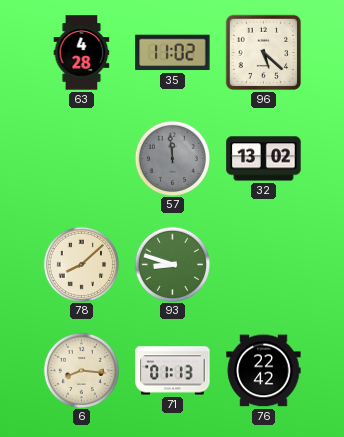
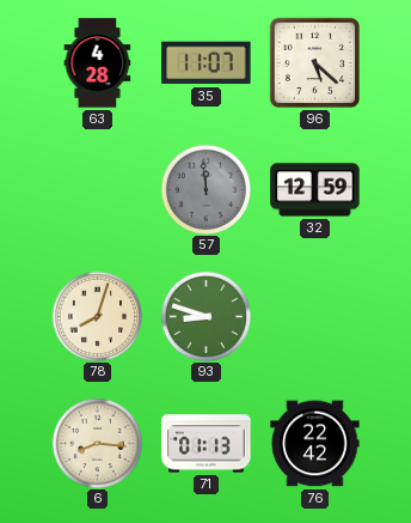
35: 11:02 -> 11:07
32: 13:02 -> 12:59
78: 8:08 -> 8:03
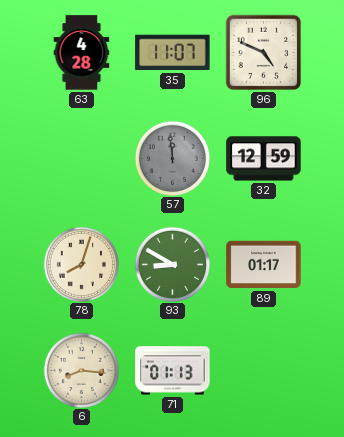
96: 5:22 -> 4:49
93: 8:48 -> 8:50
89: none -> 01:17
76: 22:42 -> none
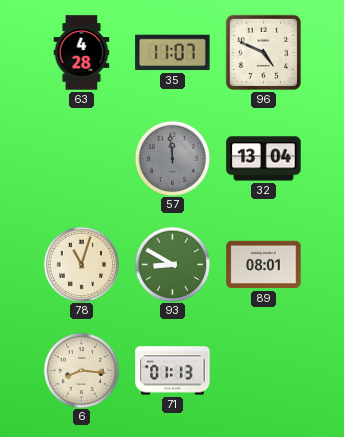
32: 12:59 -> 13:04
78: 8:03 -> 11:03
89: 01:17 -> 08:01
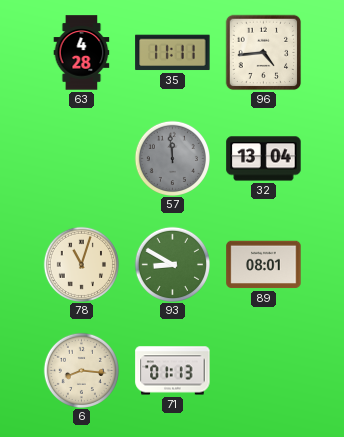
35: 11:07 -> 11:11
96: 4:49 -> 4:44
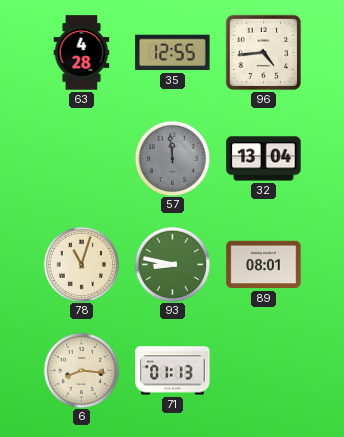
35: 11:11 -> 12:55
93: 8:50 -> 8:47
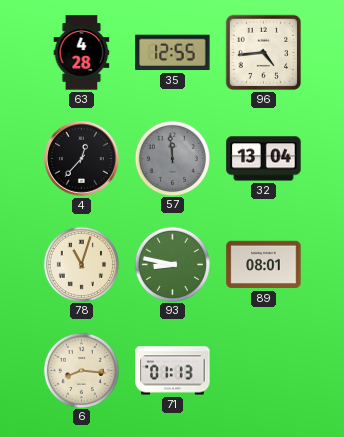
4: none -> 12:37
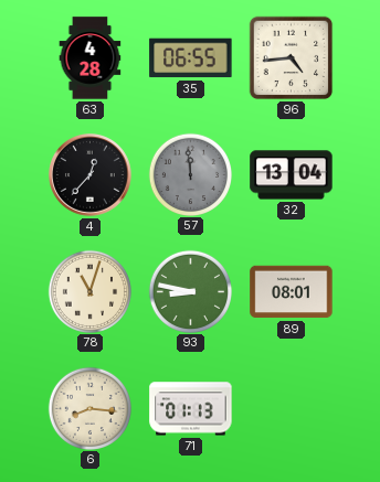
35: 12:55 -> 06:55
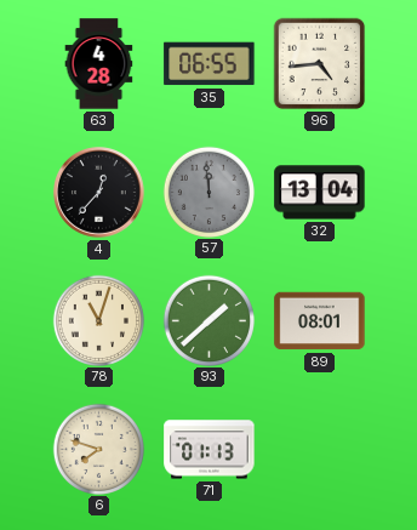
93: 8:47 -> 1:38
6: 8:16 -> 7:48
